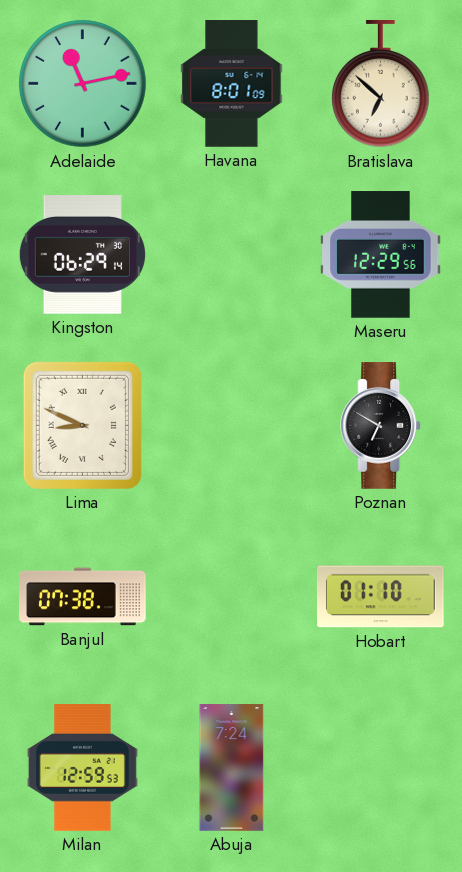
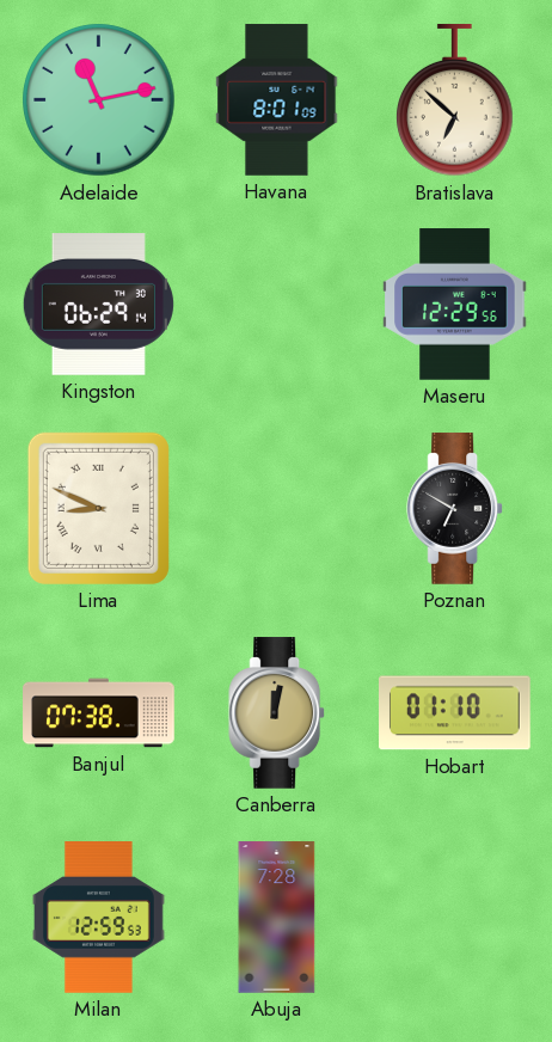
Canberra: none -> 12:02
Abuja: 7:24 -> 7:28
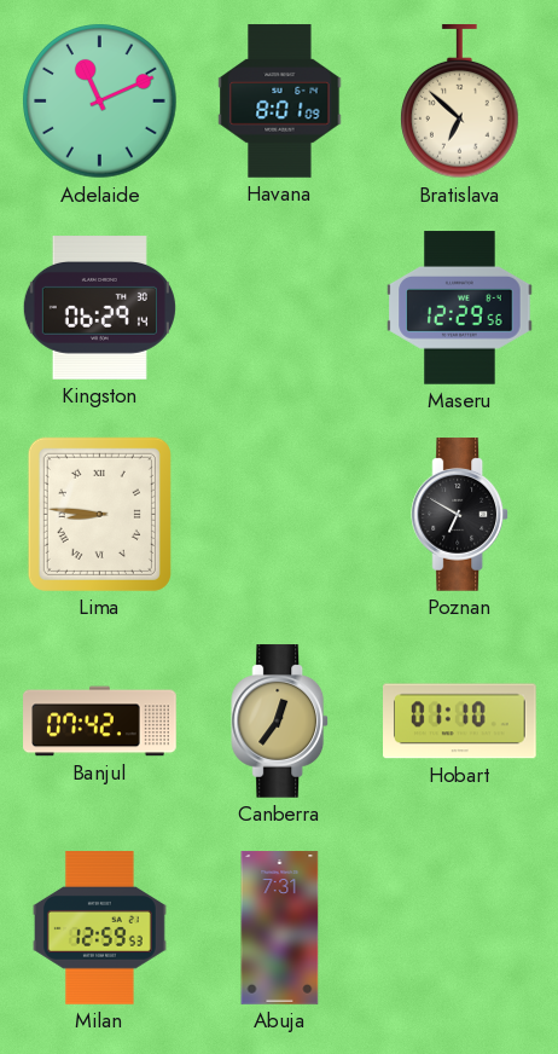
Adelaide: 11:13 -> 11:11
Lima: 8:49 -> 8:46
Banjul: 07:38 -> 07:42
Canberra: 12:02 -> 12:36
Abuja: 7:28 -> 7:31
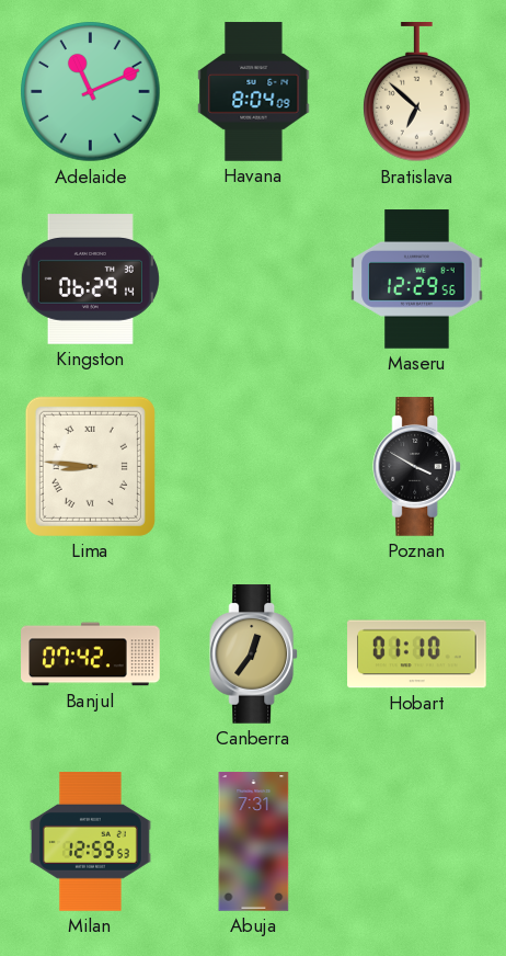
Havana: 8:01 -> 8:04
Poznan: 6:50 -> 3:50
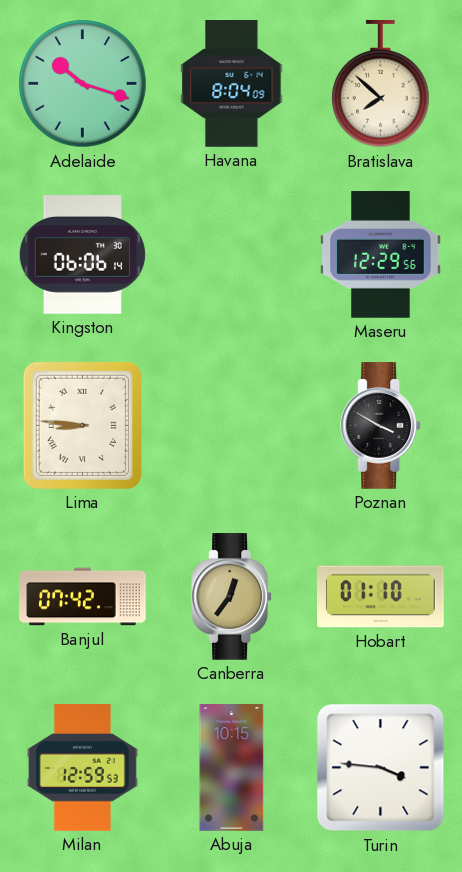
Adelaide: 11:11 -> 10:18
Bratislava: 6:52 -> 7:52
Kingston: 06:29 -> 06:06
Abuja: 7:31 -> 10:15
Turin: none -> 3:46
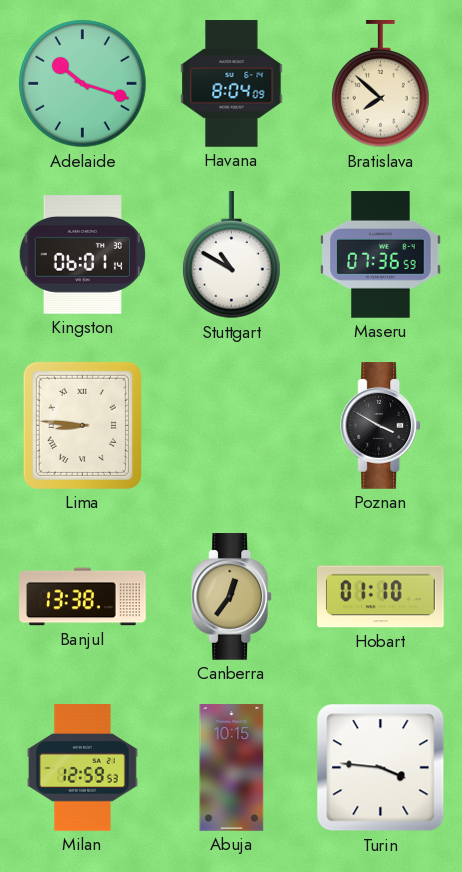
Kingston: 06:06 -> 06:01
Stuttgart: none -> 10:50
Maseru: 12:29 -> 07:36
Banjul: 07:42 -> 13:38
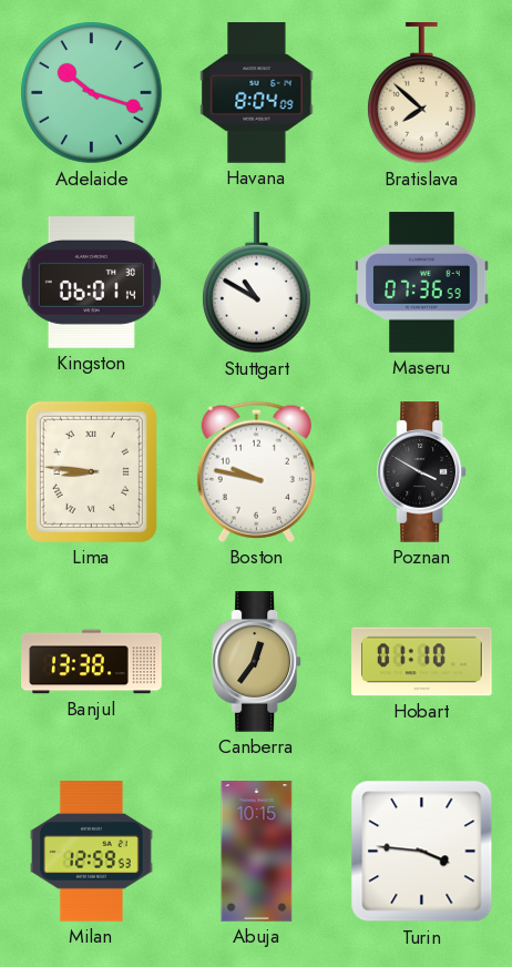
Boston: none -> 9:47
